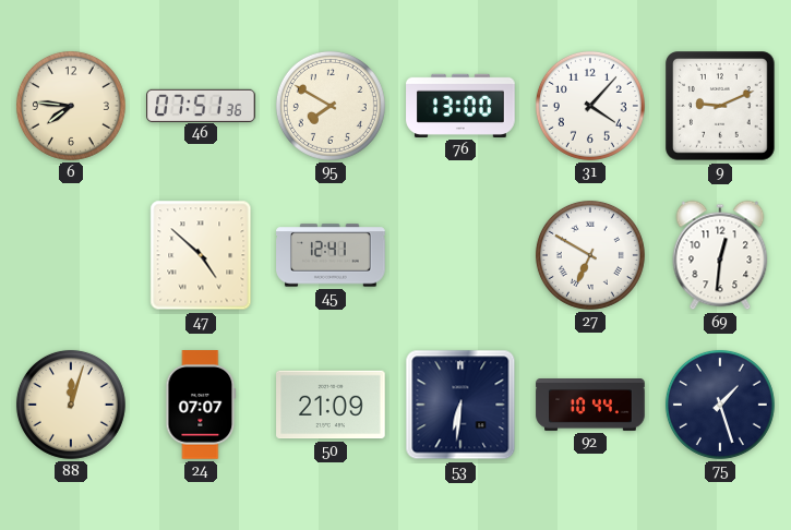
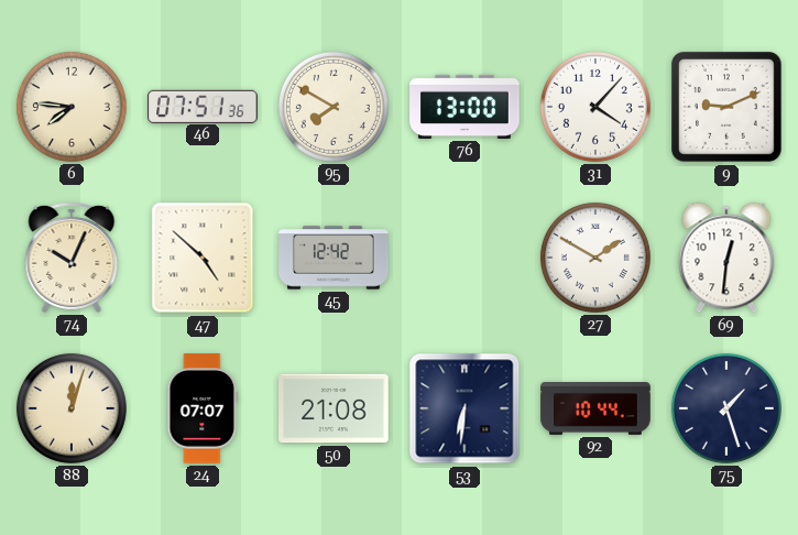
74: none -> 10:04
45: 12:41 -> 12:42
27: 6:50 -> 1:50
50: 21:09 -> 21:08
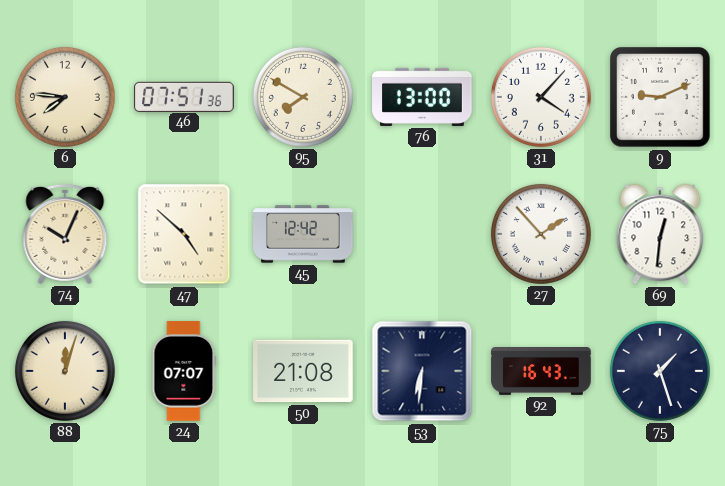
27: 1:50 -> 1:53
92: 10:44 -> 16:43
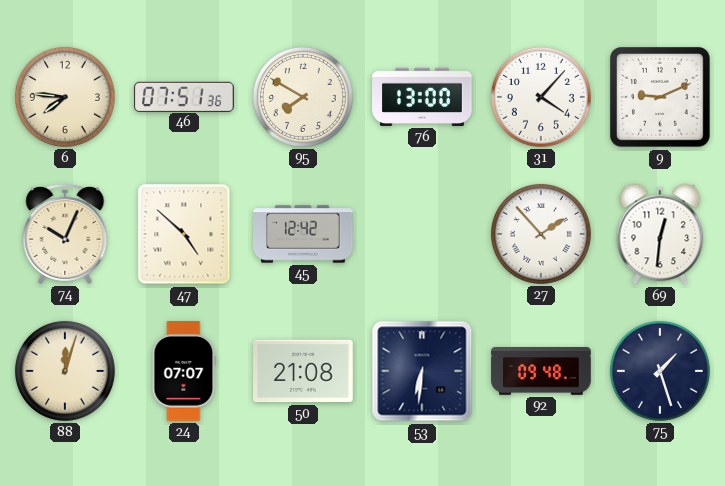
92: 16:43 -> 09:48
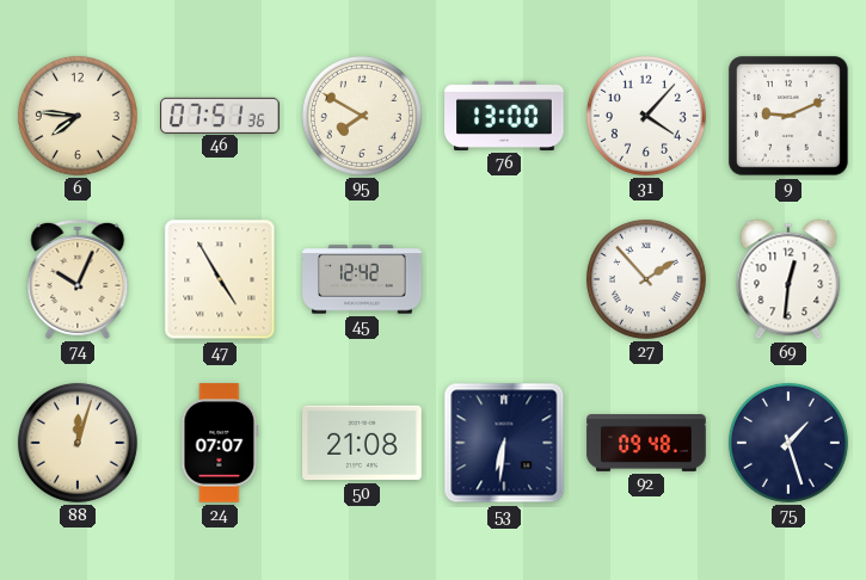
47: 4:52 -> 4:55
